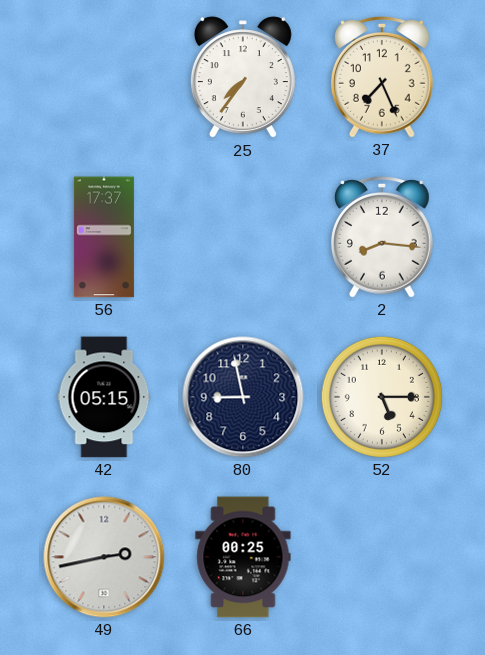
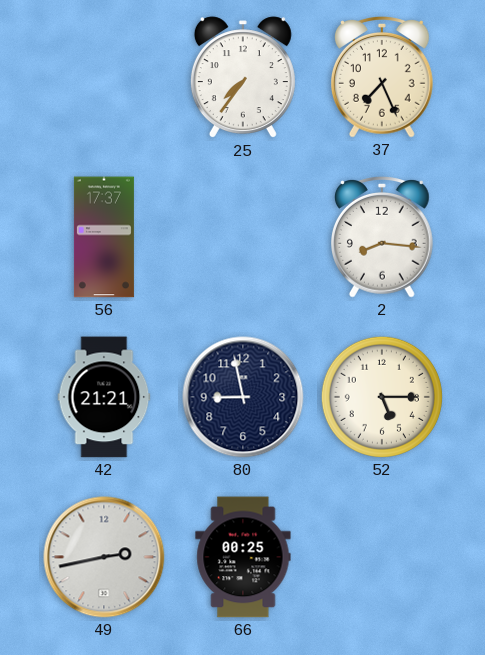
42: 05:15 -> 21:21
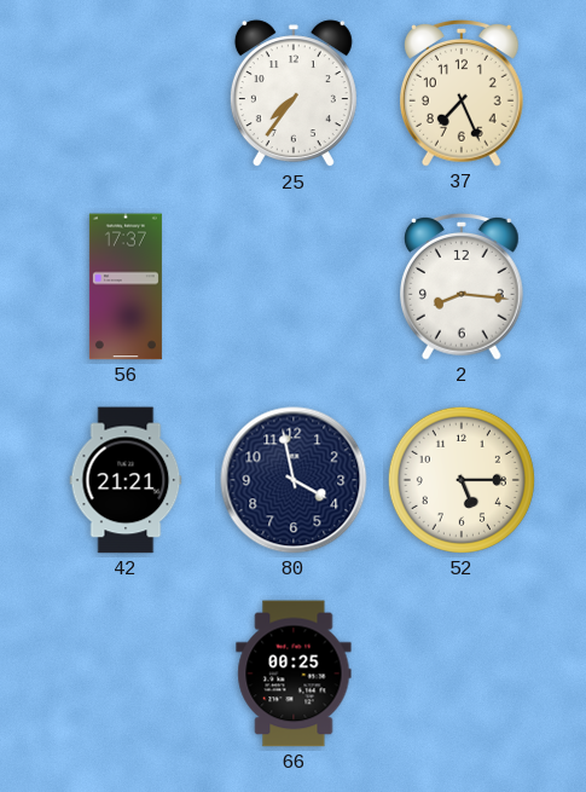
80: 8:58 -> 3:58
49: 2:43 -> none
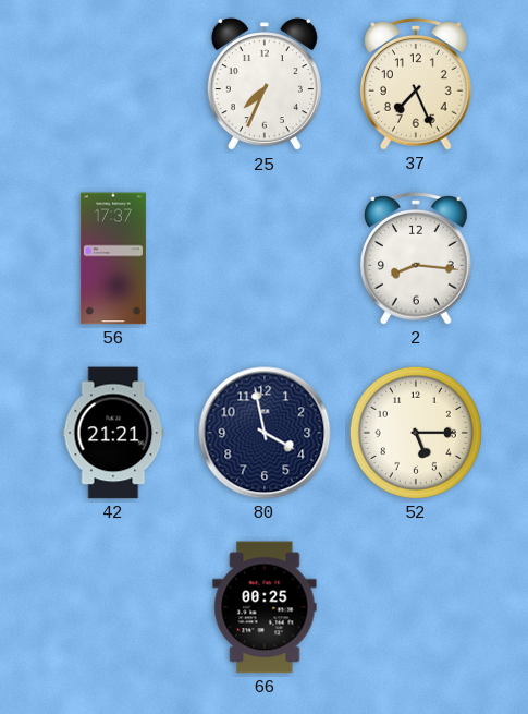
25: 7:36 -> 7:34
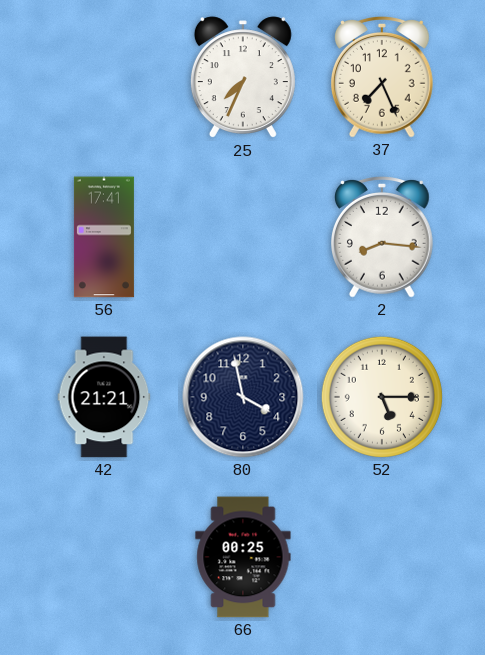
56: 17:37 -> 17:41
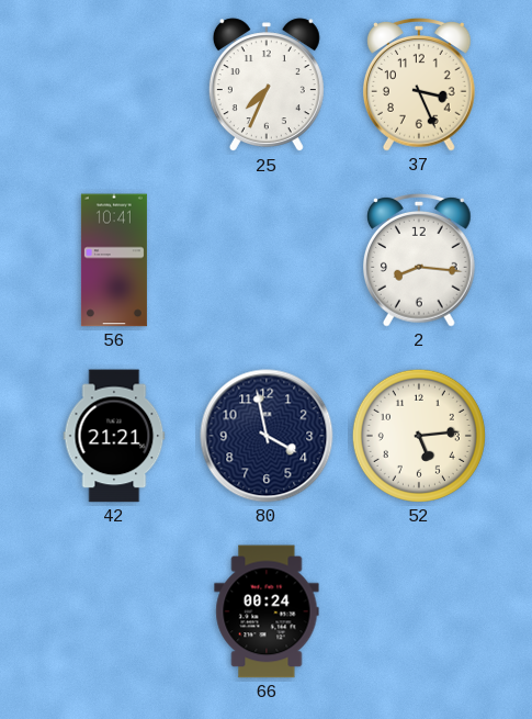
37: 7:26 -> 3:26
56: 17:41 -> 10:41
52: 5:15 -> 5:14
66: 00:25 -> 00:24
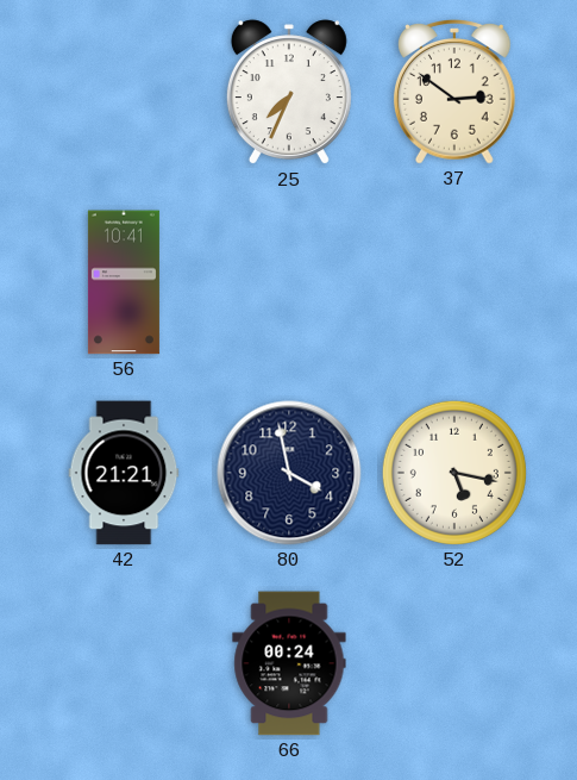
37: 3:26 -> 2:51
2: 8:16 -> none
52: 5:14 -> 5:17
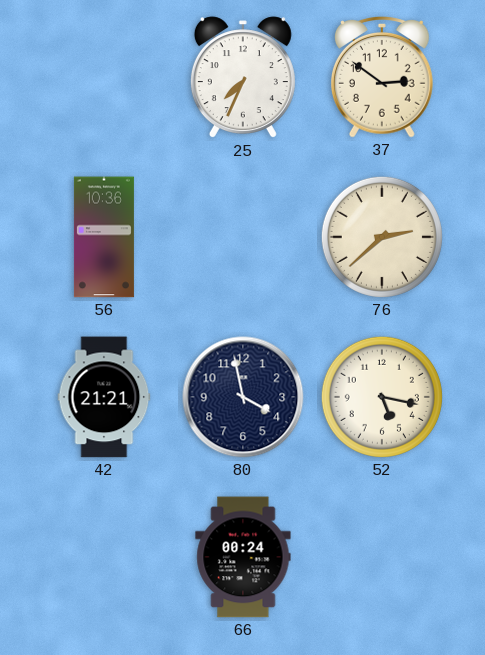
56: 10:41 -> 10:36
76: none -> 2:38
